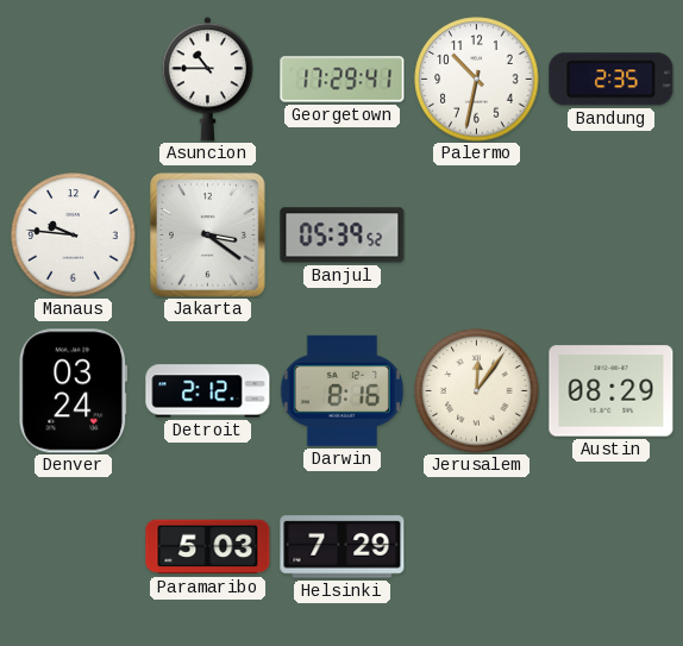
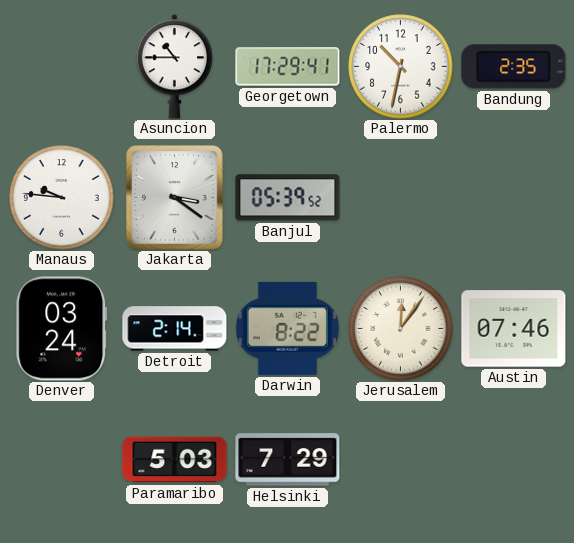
Detroit: 2:12 -> 2:14
Darwin: 8:16 -> 8:22
Austin: 08:29 -> 07:46
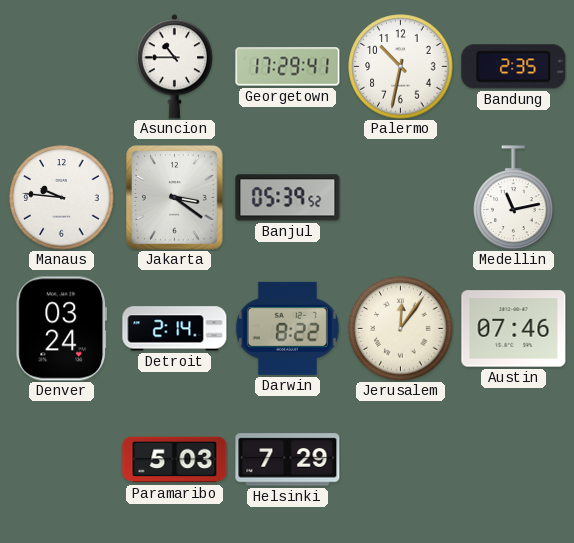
Medellin: none -> 11:13
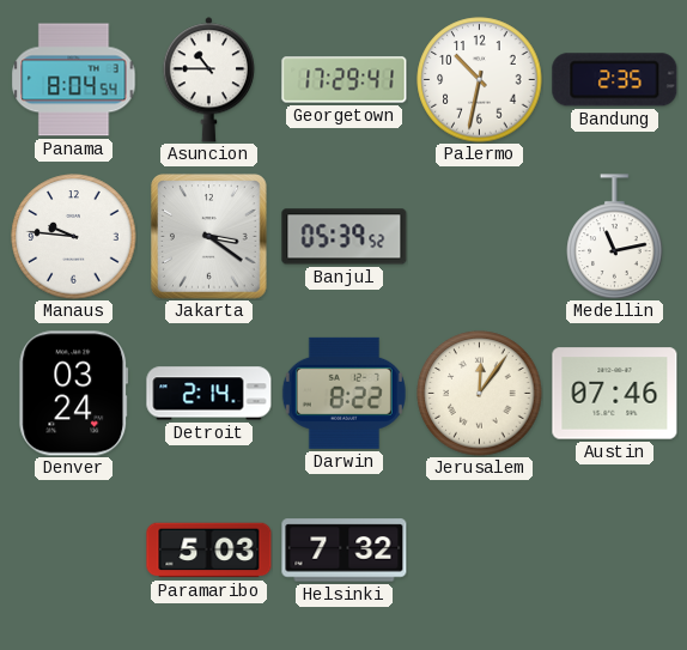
Panama: none -> 8:04
Helsinki: 7:29 -> 7:32
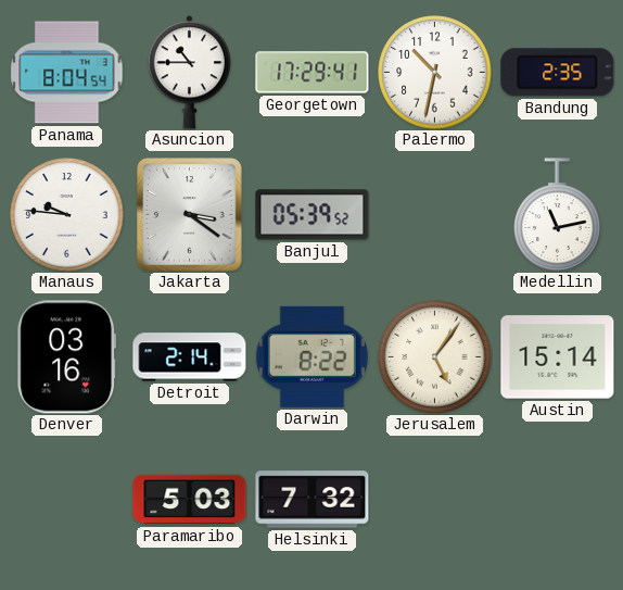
Denver: 03:24 -> 03:16
Jerusalem: 12:06 -> 5:06
Austin: 07:46 -> 15:14
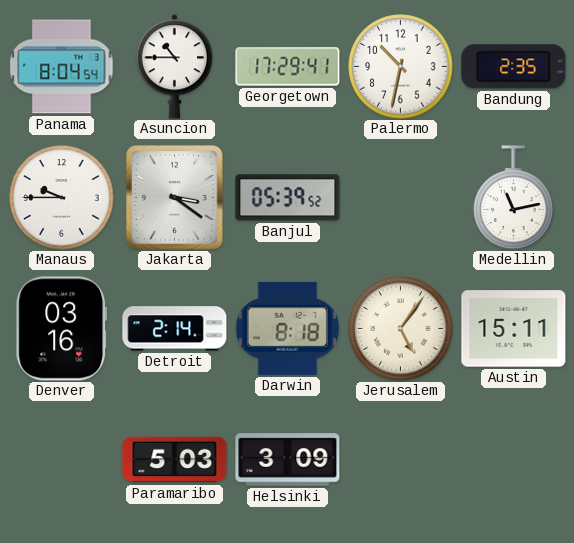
Manaus: 9:46 -> 9:45
Darwin: 8:22 -> 8:18
Austin: 15:14 -> 15:11
Helsinki: 7:32 -> 3:09
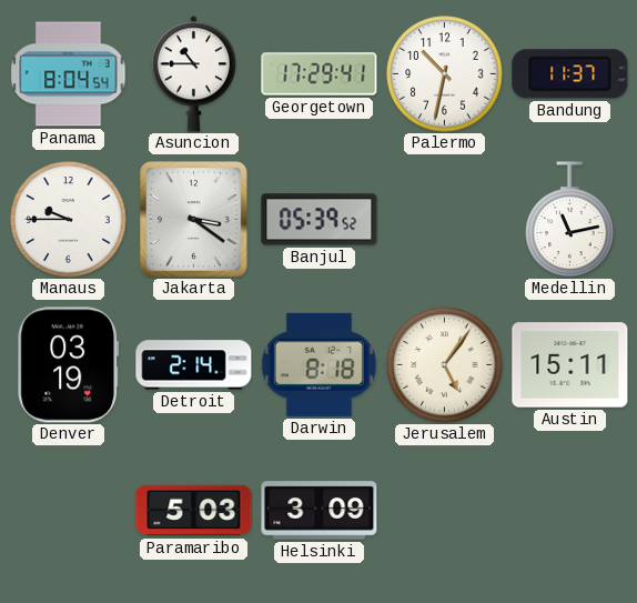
Bandung: 2:35 -> 11:37
Denver: 03:16 -> 03:19
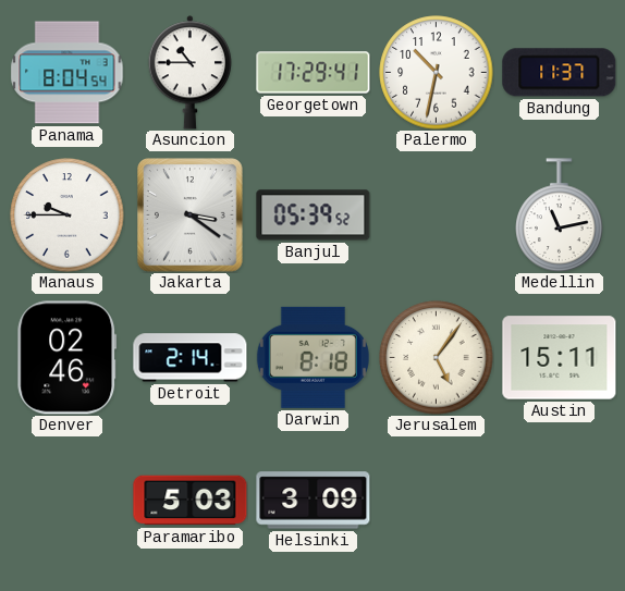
Denver: 03:19 -> 02:46
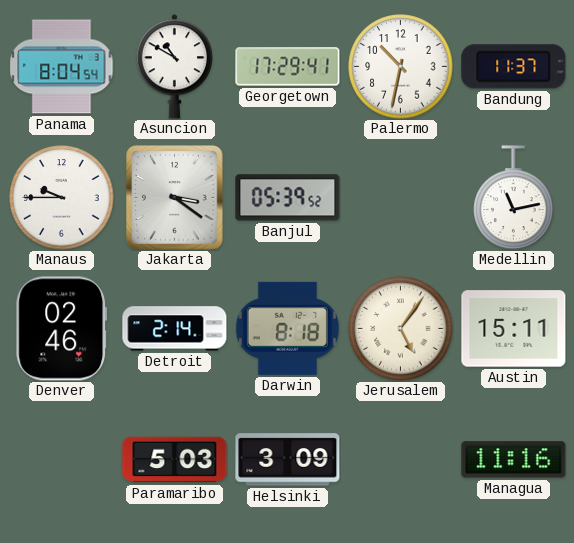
Asuncion: 10:45 -> 10:50
Managua: none -> 11:16
